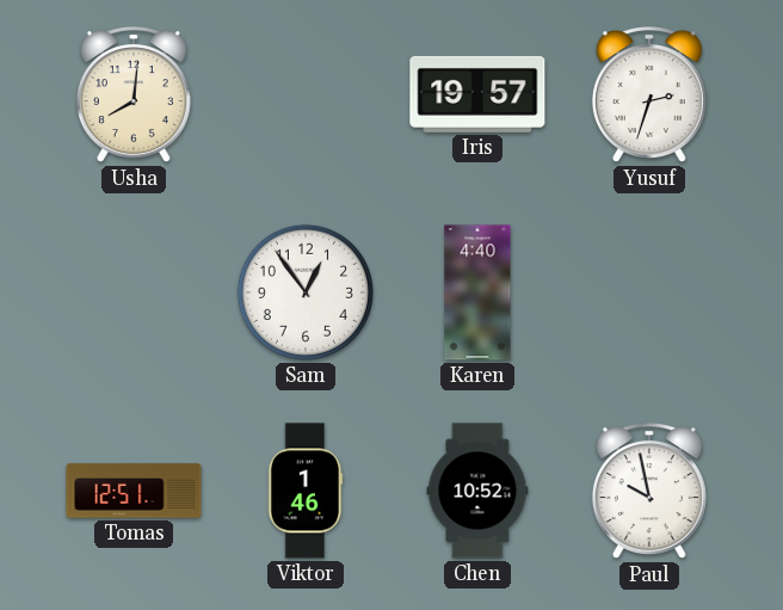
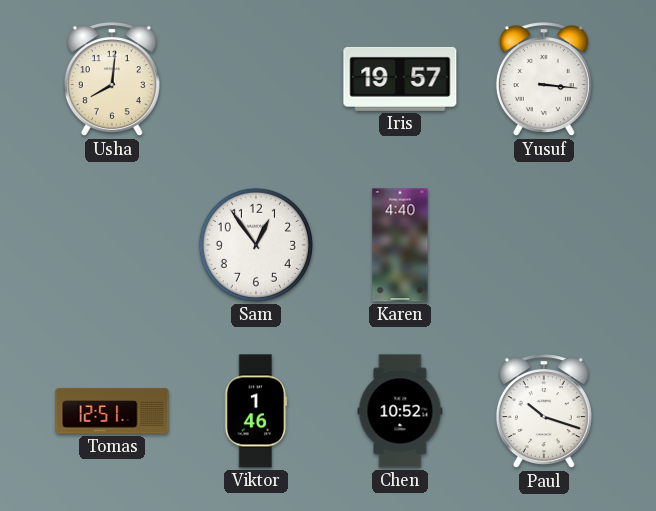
Yusuf: 2:33 -> 3:16
Paul: 9:58 -> 10:18
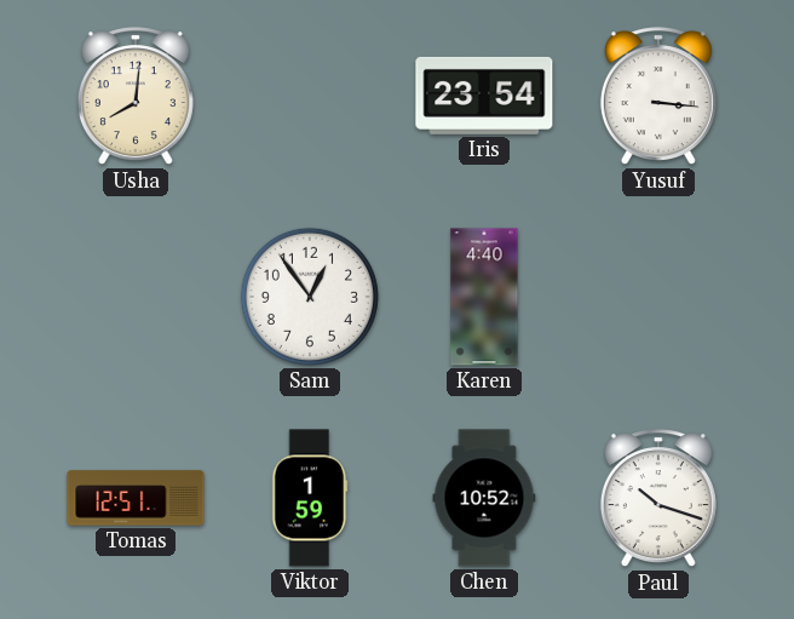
Iris: 19:57 -> 23:54
Viktor: 1:46 -> 1:59
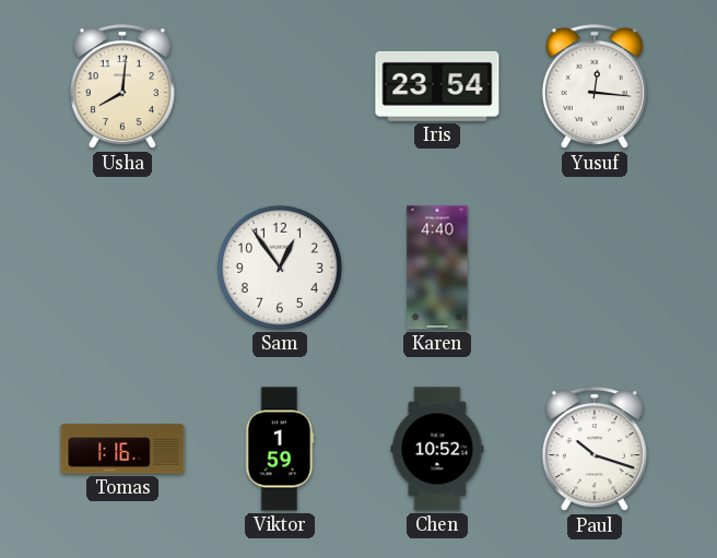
Yusuf: 3:16 -> 12:16
Tomas: 12:51 -> 1:16
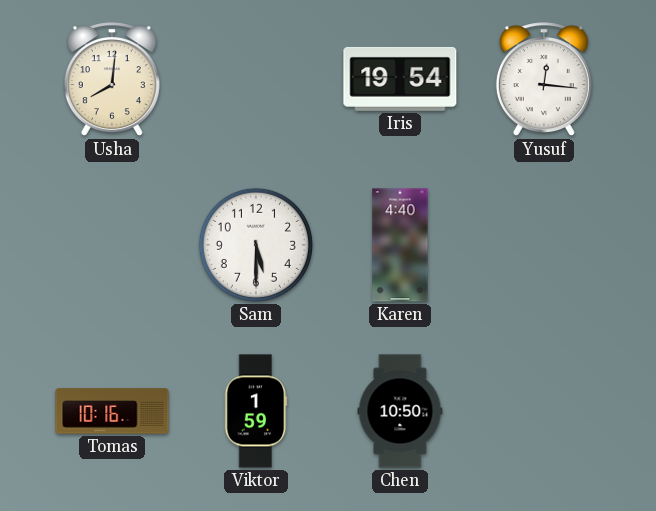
Iris: 23:54 -> 19:54
Sam: 12:54 -> 5:30
Tomas: 1:16 -> 10:16
Chen: 10:52 -> 10:50
Paul: 10:18 -> none
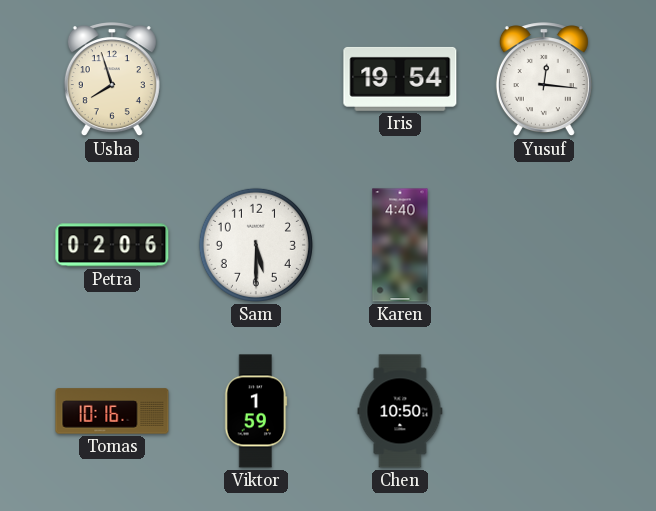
Usha: 8:01 -> 7:57
Petra: none -> 02:06
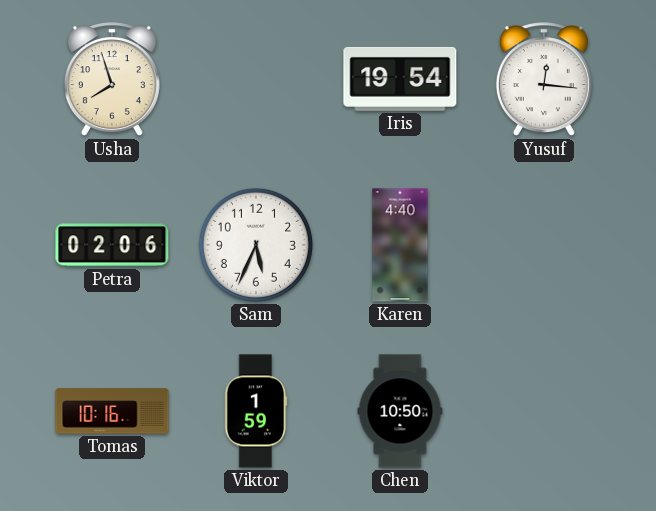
Sam: 5:30 -> 5:34
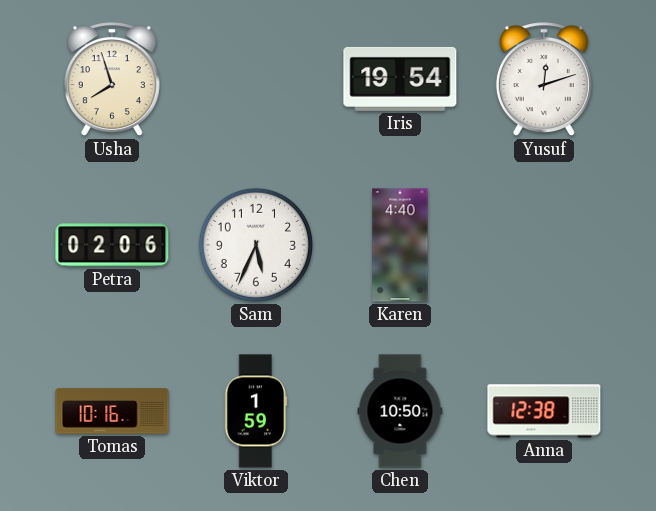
Yusuf: 12:16 -> 12:12
Anna: none -> 12:38
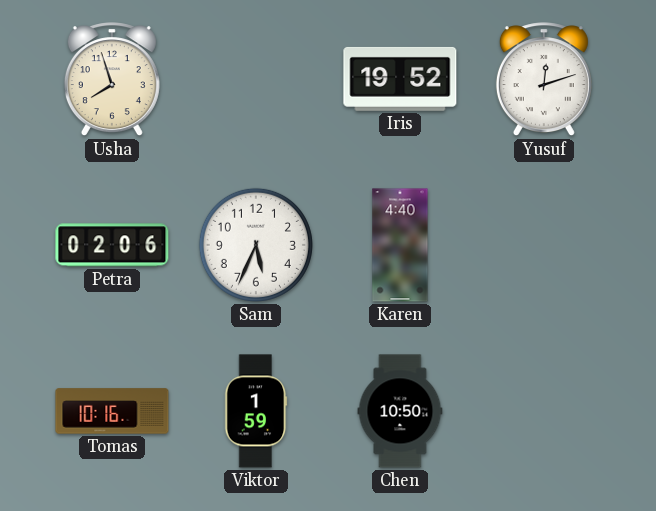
Iris: 19:54 -> 19:52
Anna: 12:38 -> none
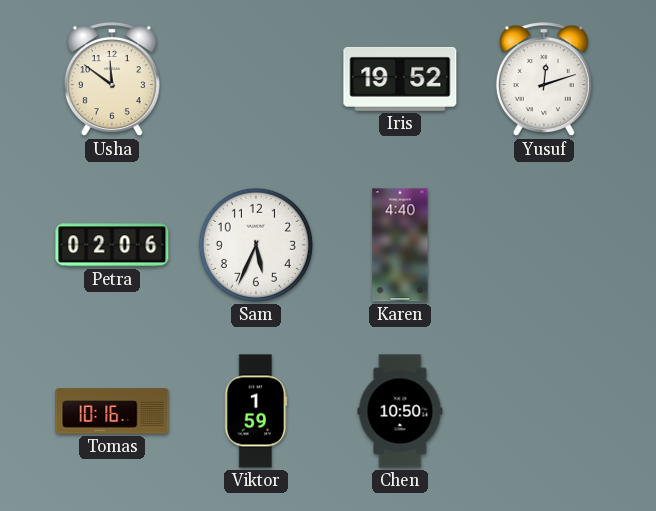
Usha: 7:57 -> 11:51
